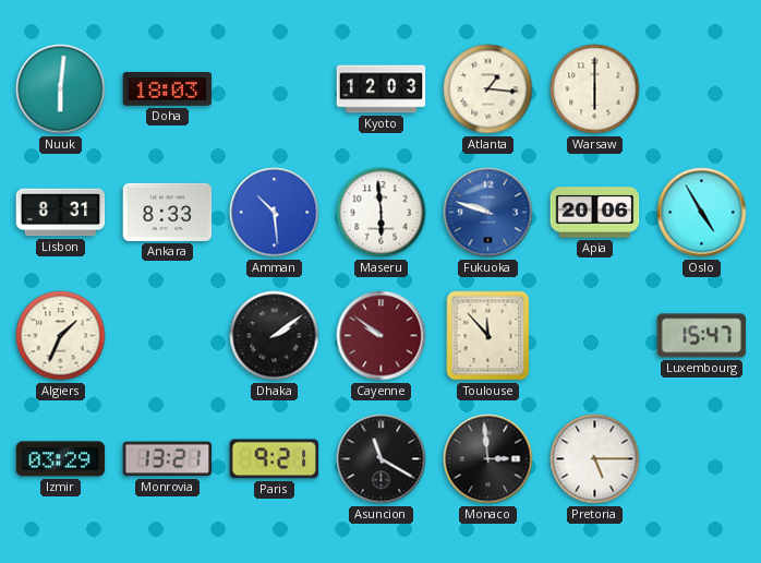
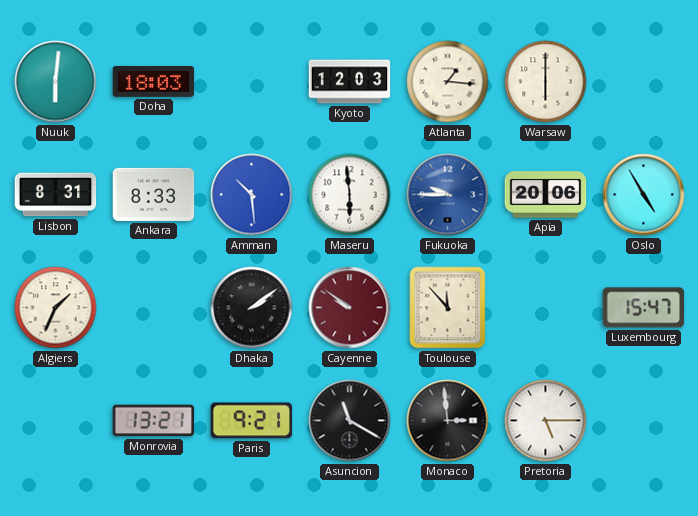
Fukuoka: 9:48 -> 9:45
Izmir: 03:29 -> none
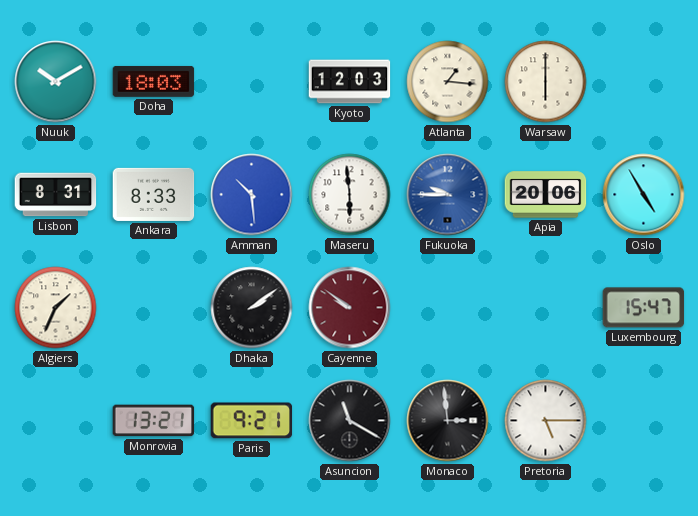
Nuuk: 6:01 -> 10:10
Toulouse: 11:53 -> none
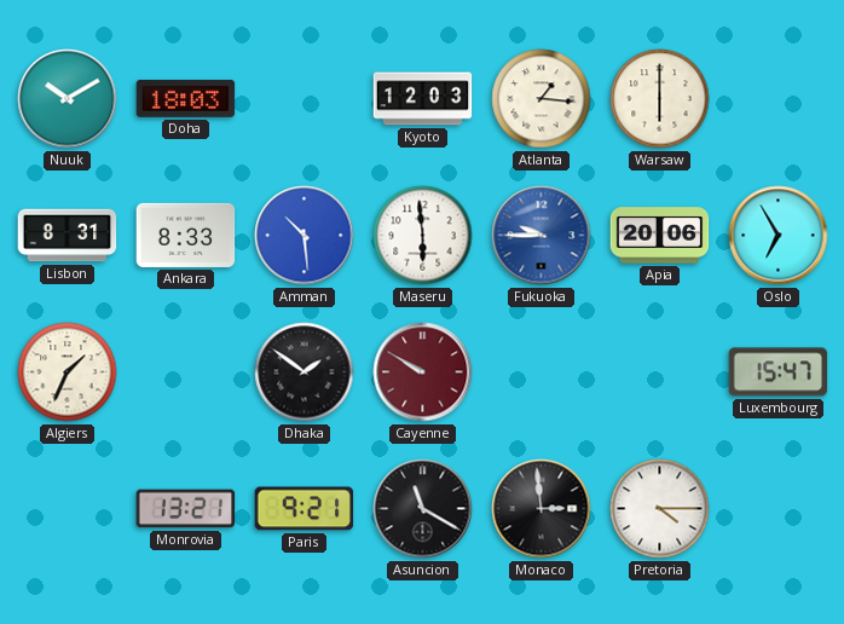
Oslo: 4:55 -> 6:55
Dhaka: 2:09 -> 1:51
Cayenne: 9:51 -> 9:50
Pretoria: 5:15 -> 4:15
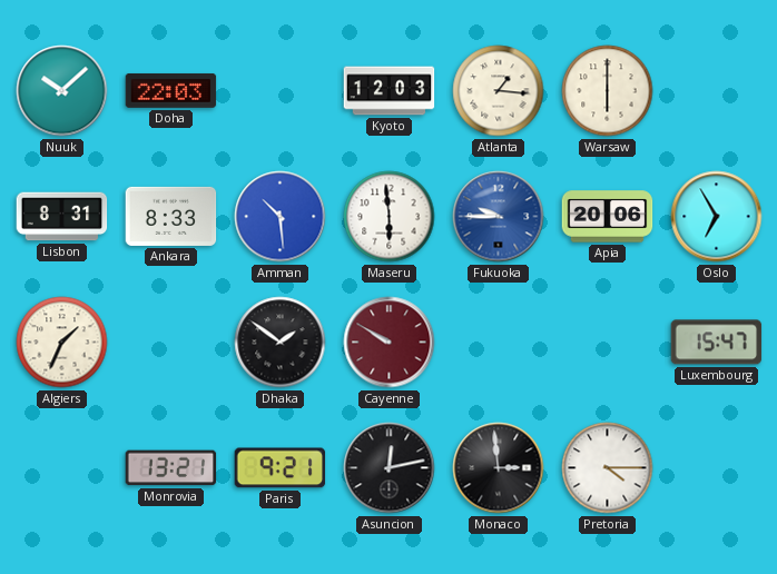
Nuuk: 10:10 -> 10:08
Doha: 18:03 -> 22:03
Asuncion: 11:20 -> 12:13
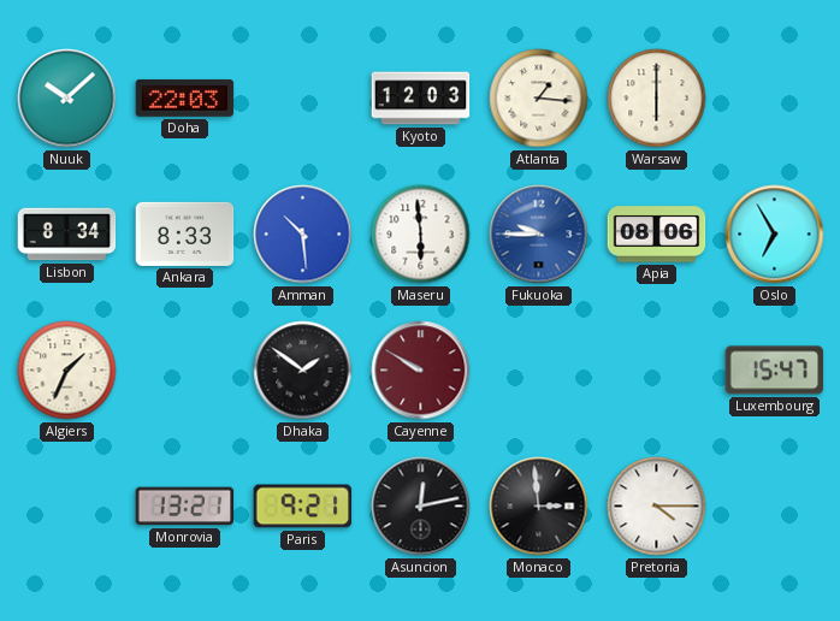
Lisbon: 8:31 -> 8:34
Apia: 20:06 -> 08:06
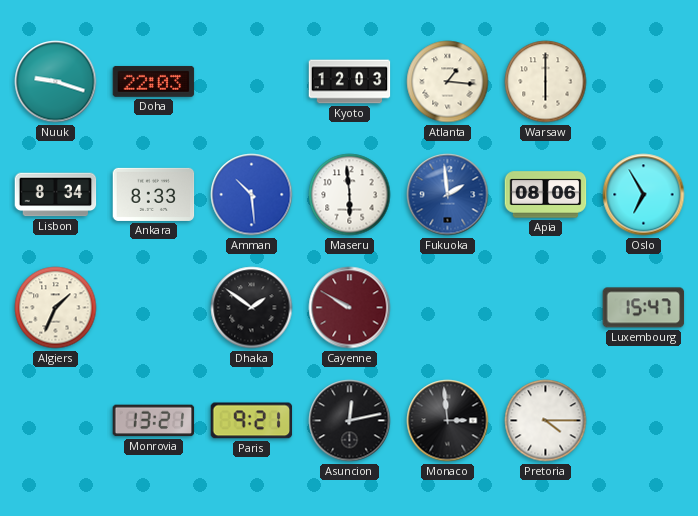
Nuuk: 10:08 -> 9:18
Fukuoka: 9:45 -> 1:59
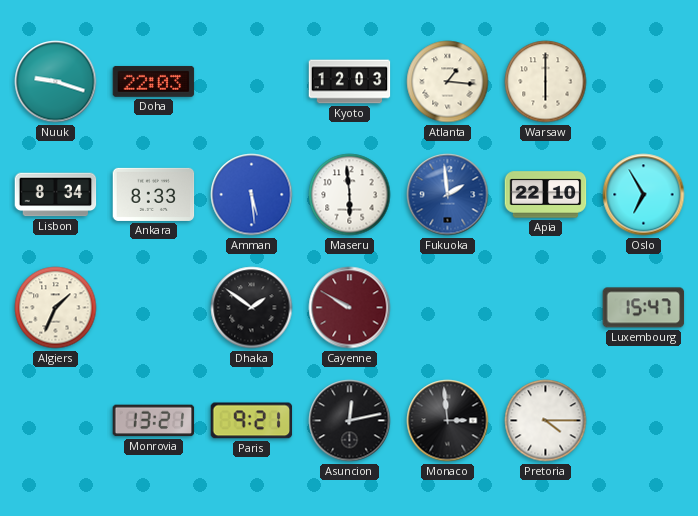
Amman: 10:29 -> 5:29
Apia: 08:06 -> 22:10
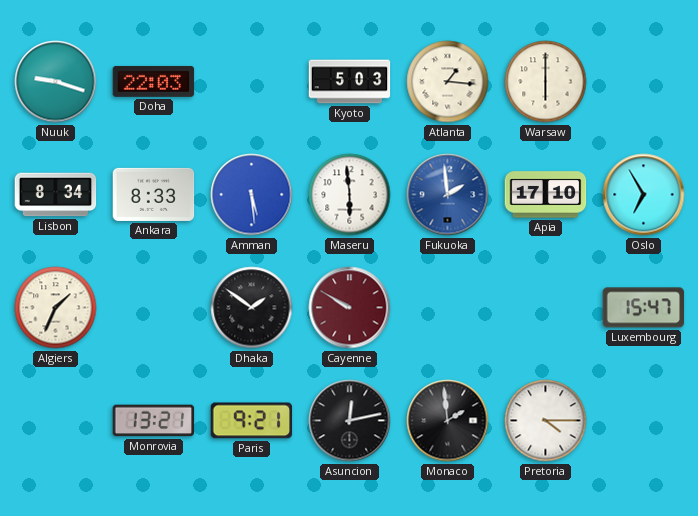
Kyoto: 12:03 -> 5:03
Apia: 22:10 -> 17:10
Monaco: 2:59 -> 1:59
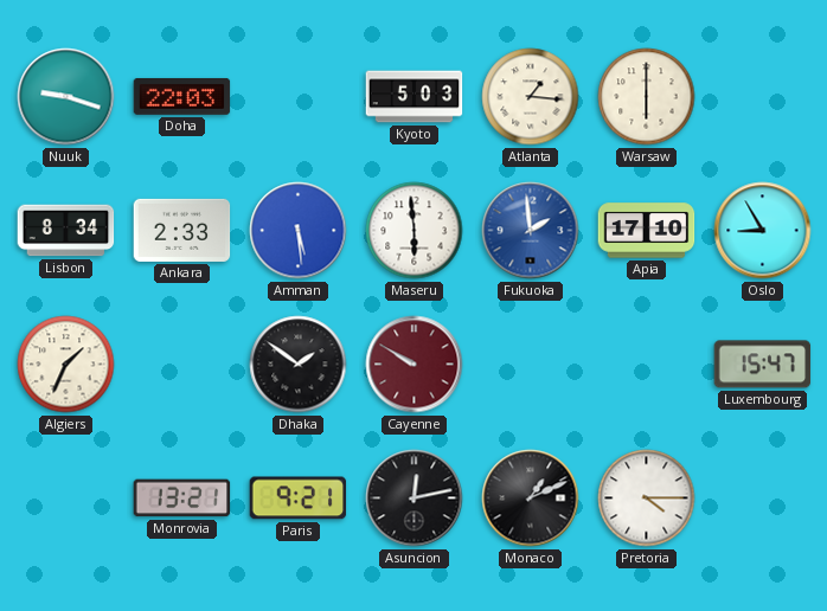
Ankara: 8:33 -> 2:33
Oslo: 6:55 -> 8:55
Monaco: 1:59 -> 1:11
